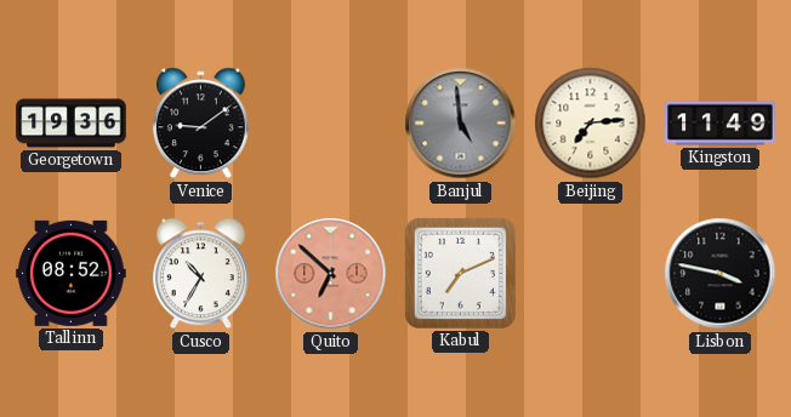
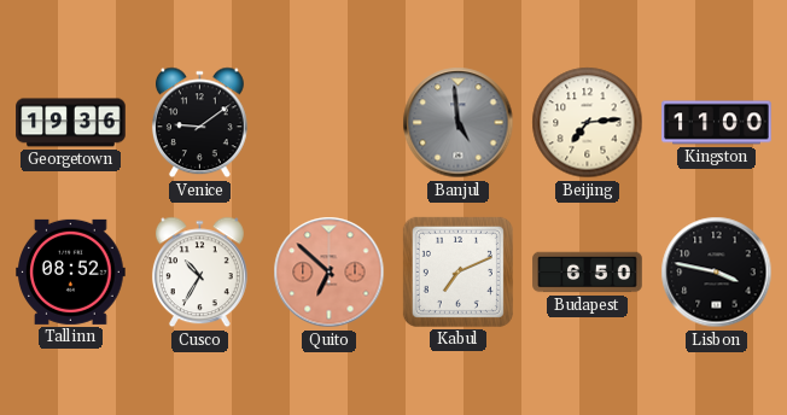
Kingston: 11:49 -> 11:00
Budapest: none -> 6:50
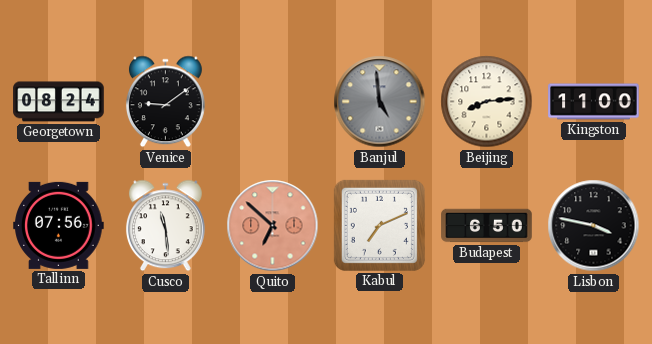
Georgetown: 19:36 -> 08:24
Beijing: 7:14 -> 8:14
Tallinn: 08:52 -> 07:56
Cusco: 10:35 -> 11:29
